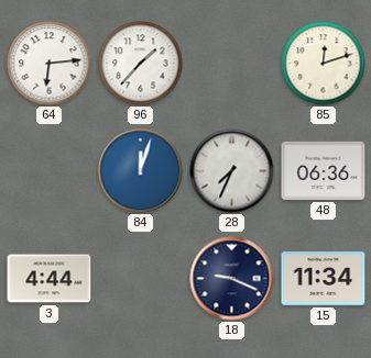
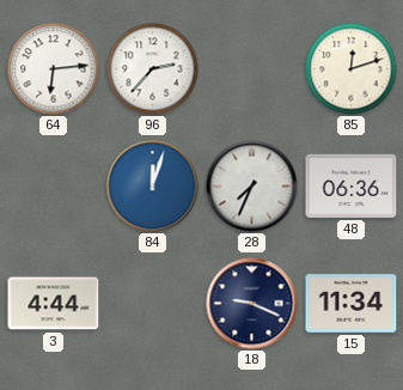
96: 1:37 -> 2:37
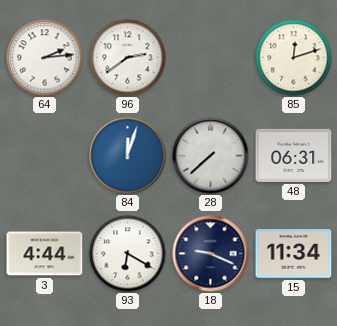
64: 6:14 -> 2:14
96: 2:37 -> 2:39
28: 7:34 -> 7:38
48: 06:36 -> 06:31
93: none -> 6:20
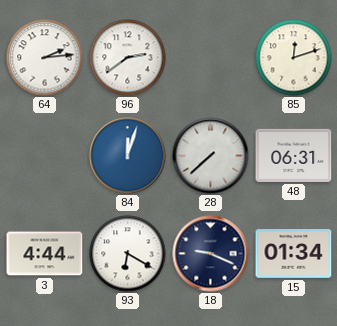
15: 11:34 -> 01:34
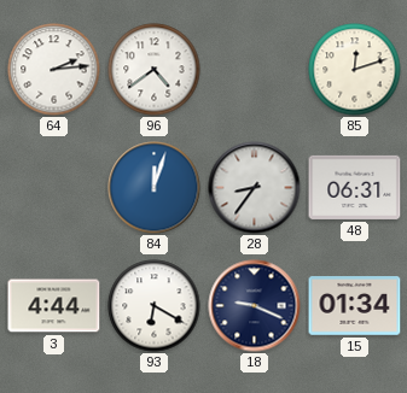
96: 2:39 -> 4:39
28: 7:38 -> 8:36
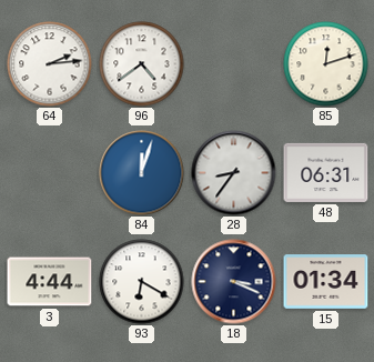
18: 9:19 -> 3:19
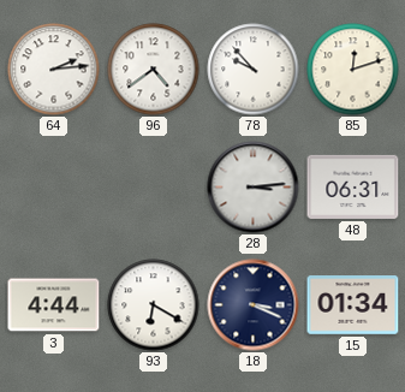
78: none -> 9:53
84: 12:03 -> none
28: 8:36 -> 3:14
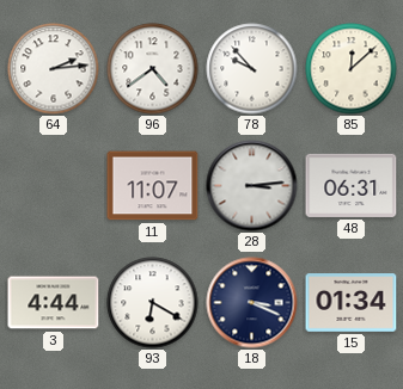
85: 12:12 -> 12:08
11: none -> 11:07
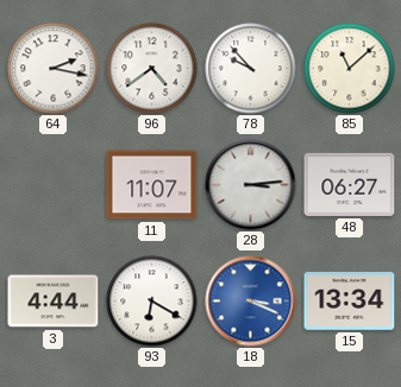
64: 2:14 -> 2:17
85: 12:08 -> 11:08
48: 06:31 -> 06:27
18 dial: navy -> blue
15: 01:34 -> 13:34
